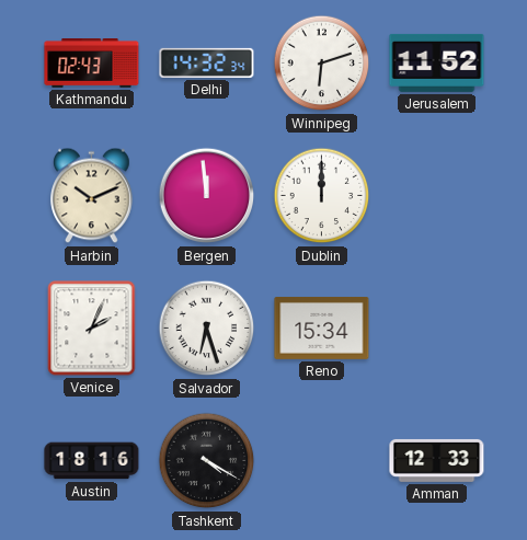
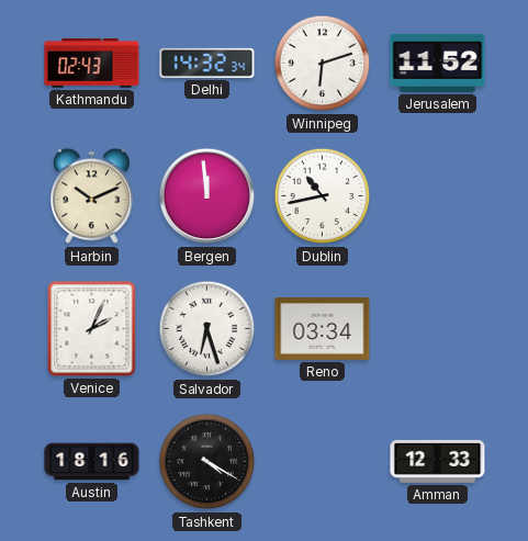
Dublin: 12:00 -> 10:43
Reno: 15:34 -> 03:34
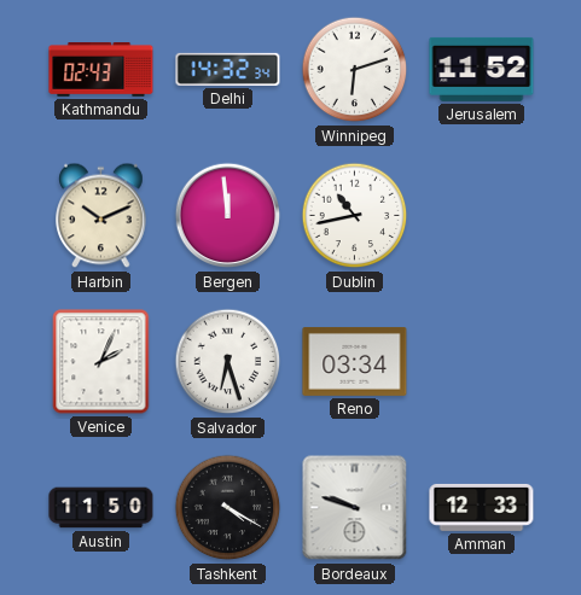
Austin: 18:16 -> 11:50
Bordeaux: none -> 9:48
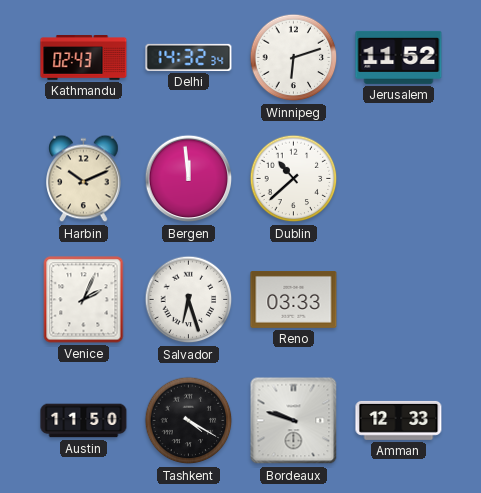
Dublin: 10:43 -> 10:38
Reno: 03:34 -> 03:33
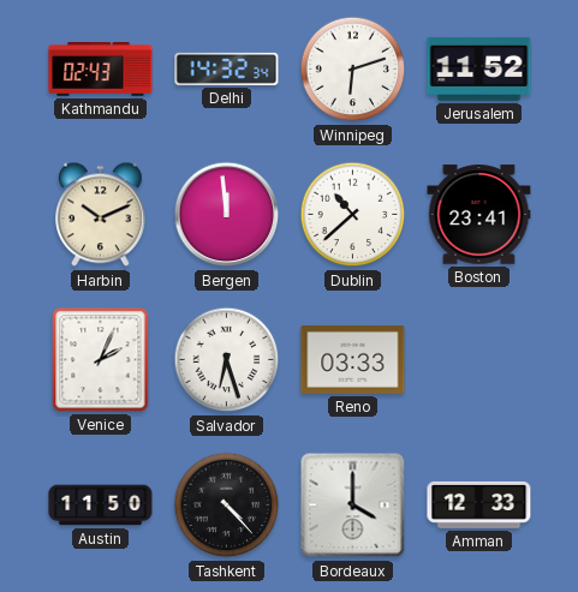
Boston: none -> 23:41
Tashkent: 4:20 -> 4:23
Bordeaux: 9:48 -> 4:00
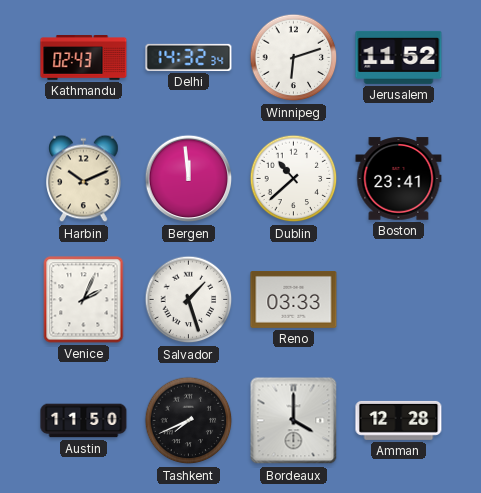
Salvador: 6:27 -> 1:27
Tashkent: 4:23 -> 7:41
Amman: 12:33 -> 12:28
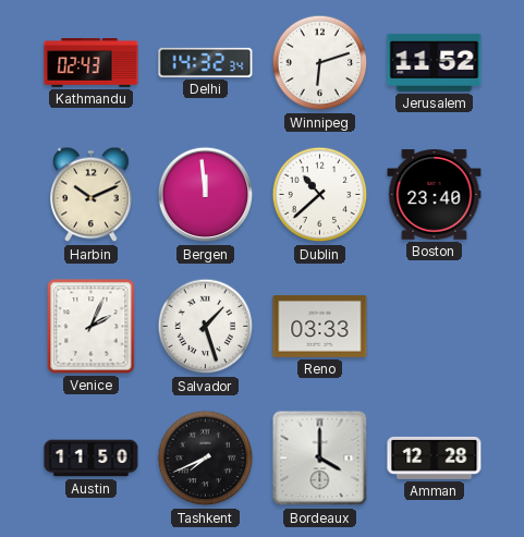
Boston: 23:41 -> 23:40
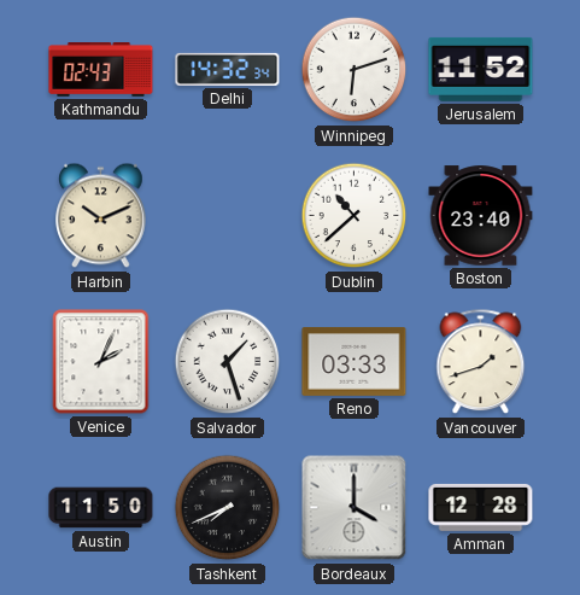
Bergen: 11:59 -> none
Vancouver: none -> 1:42
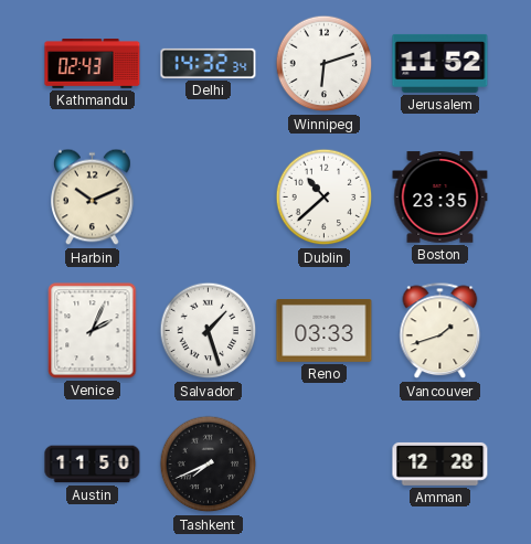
Boston: 23:40 -> 23:35
Bordeaux: 4:00 -> none
